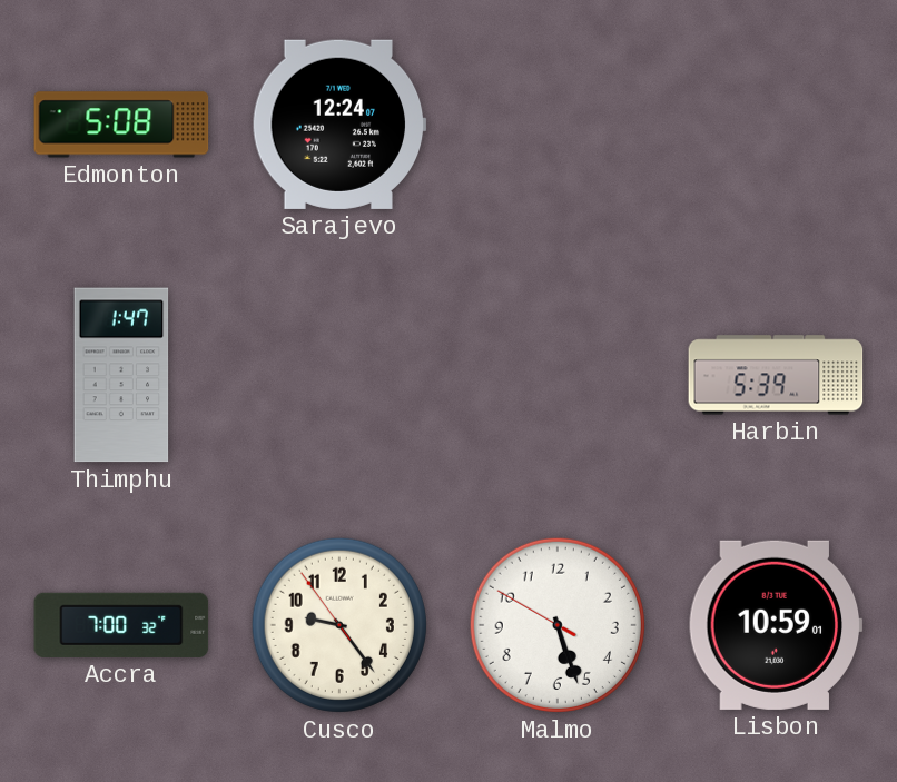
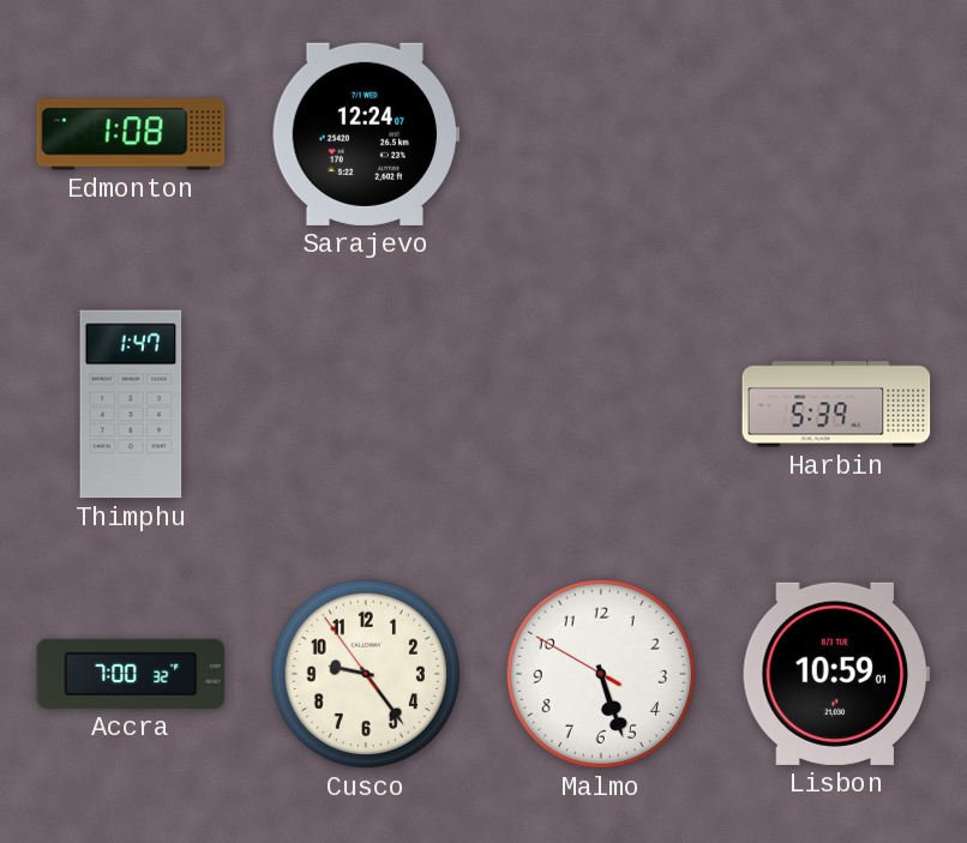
Edmonton: 5:08 -> 1:08
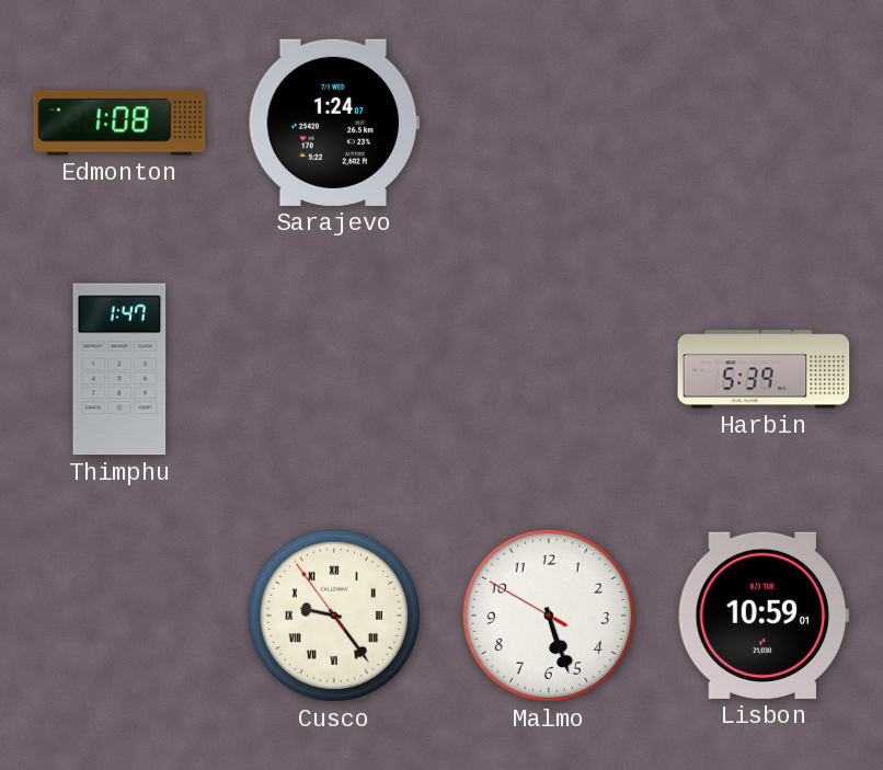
Sarajevo: 12:24 -> 1:24
Accra: 7:00 -> none
Cusco numerals: Arabic -> Roman
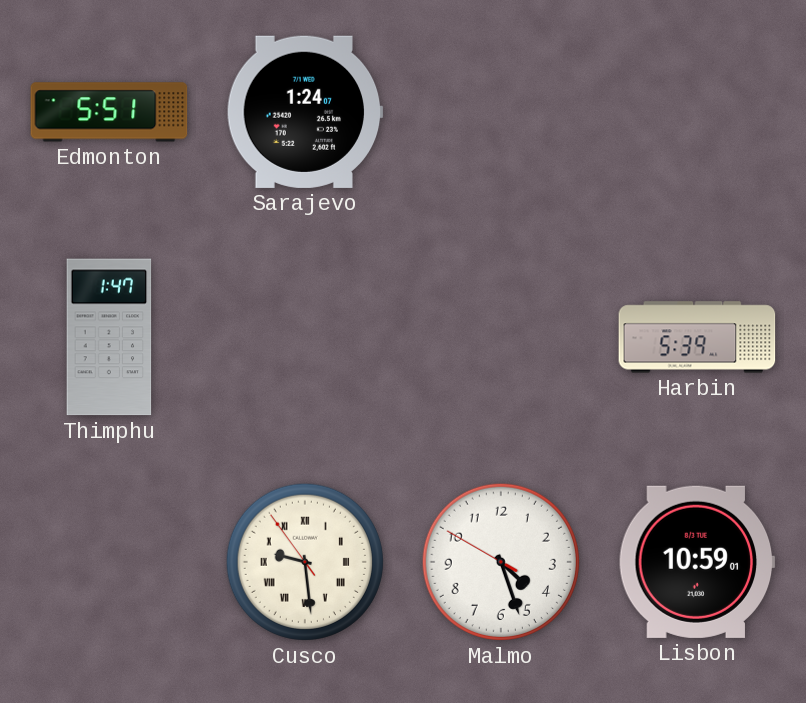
Edmonton: 1:08 -> 5:51
Cusco: 9:23 -> 9:28
Malmo: 5:26 -> 4:26
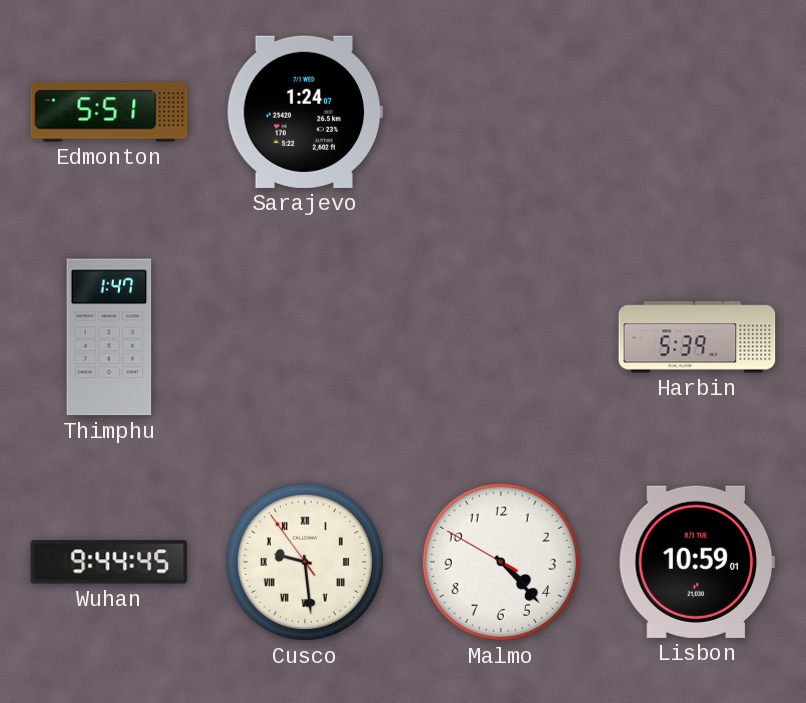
Wuhan: none -> 9:44
Malmo: 4:26 -> 4:22
